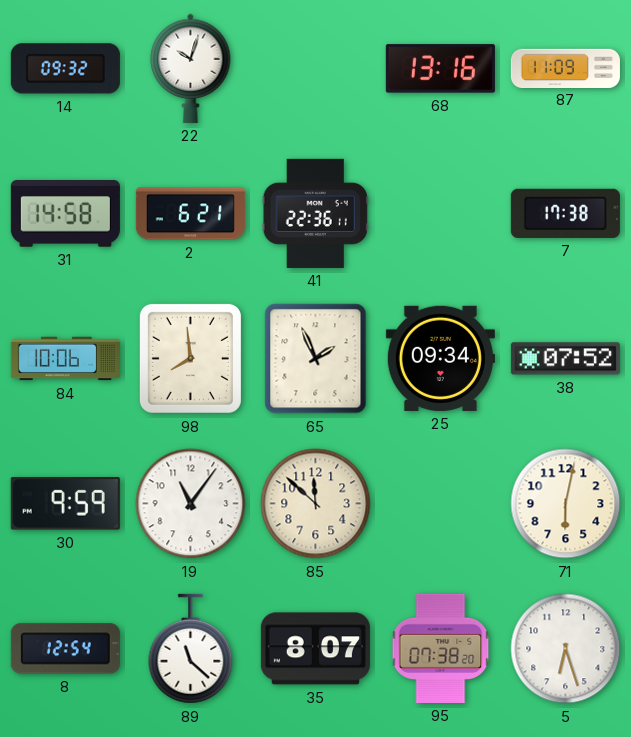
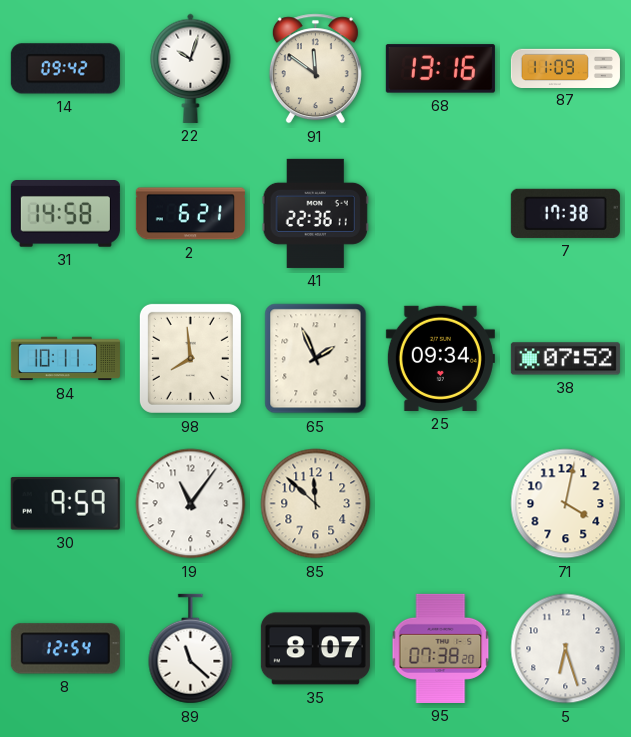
14: 09:32 -> 09:42
91: none -> 11:51
84: 10:06 -> 10:11
71: 6:02 -> 4:02
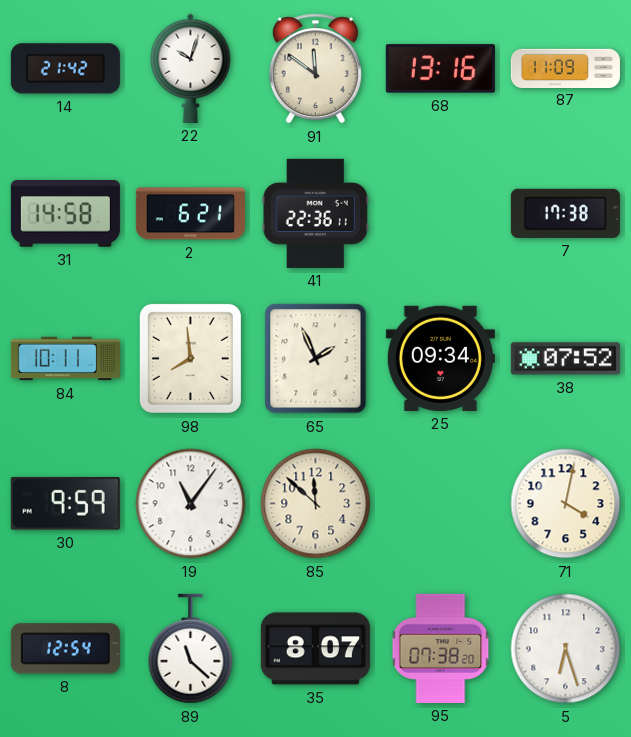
14: 09:42 -> 21:42
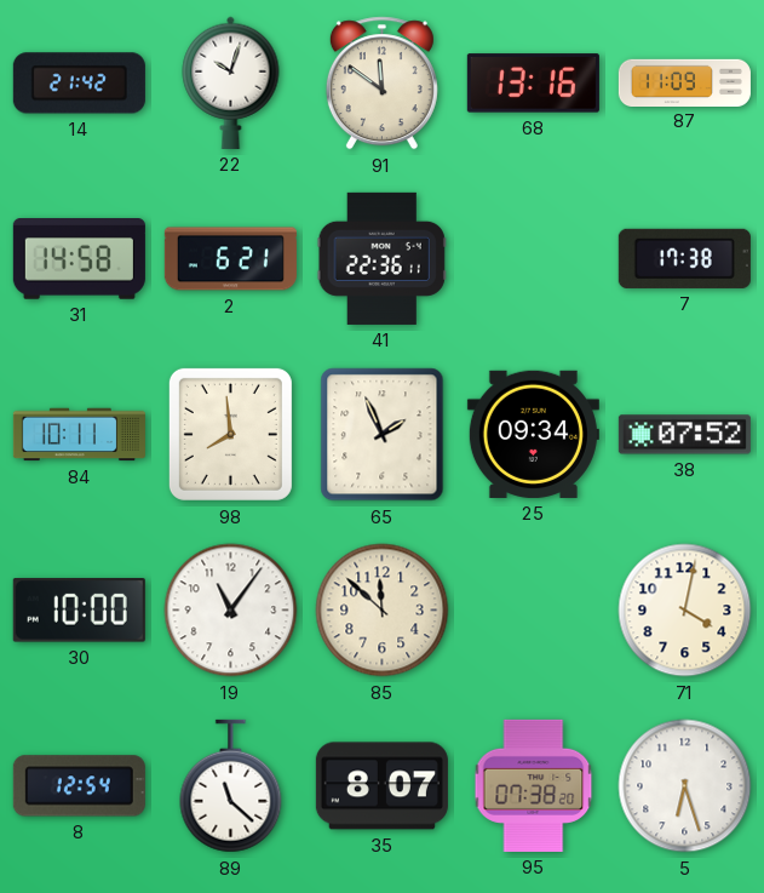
30: 9:59 -> 10:00
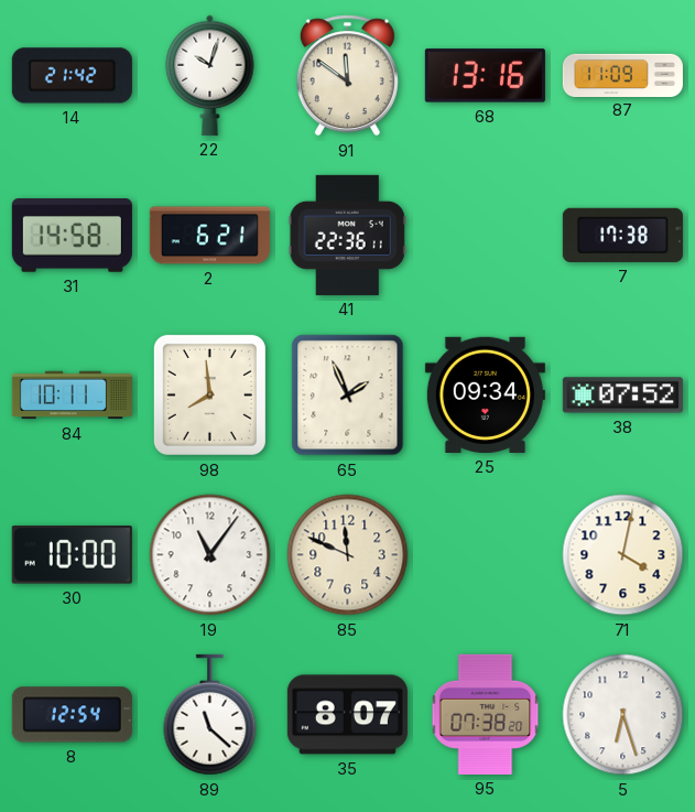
85: 11:52 -> 11:49
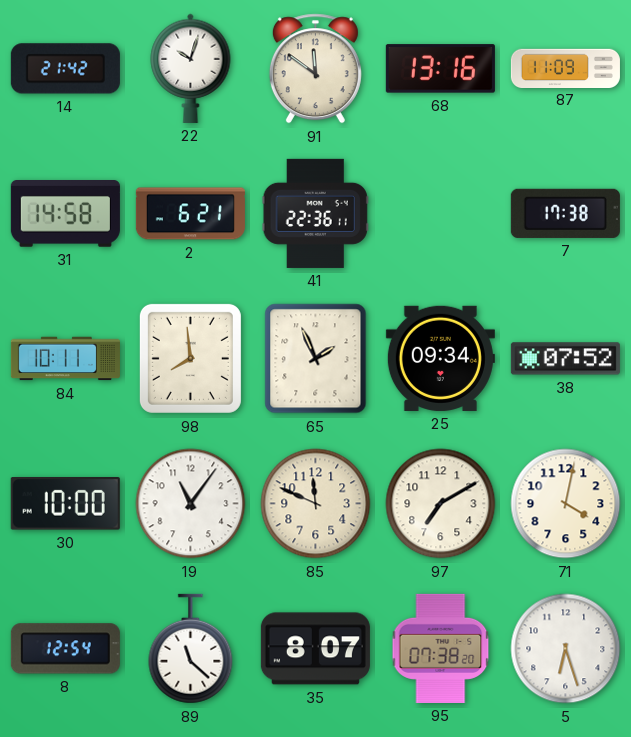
97: none -> 7:10
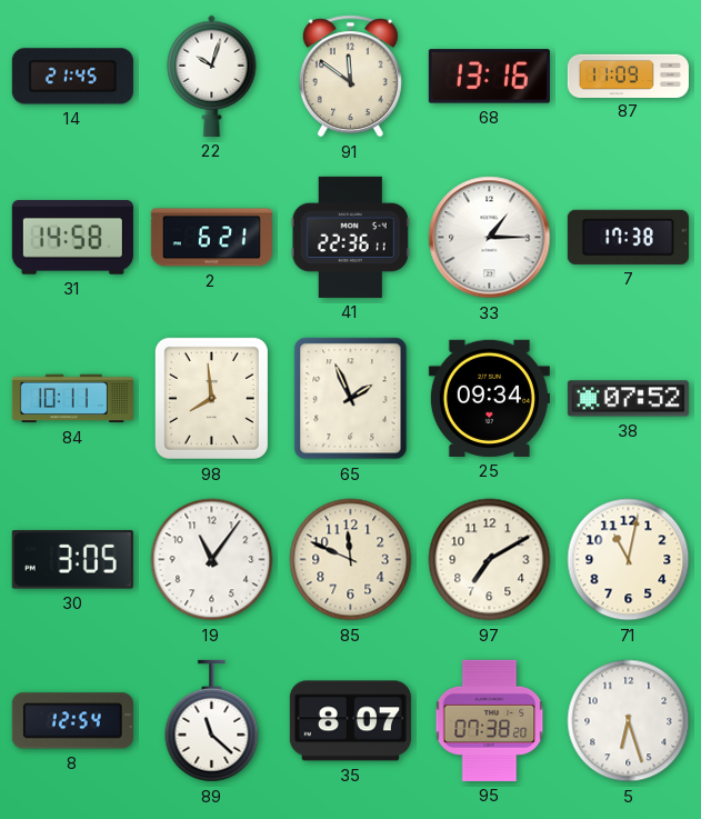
14: 21:42 -> 21:45
33: none -> 1:15
30: 10:00 -> 3:05
71: 4:02 -> 11:02
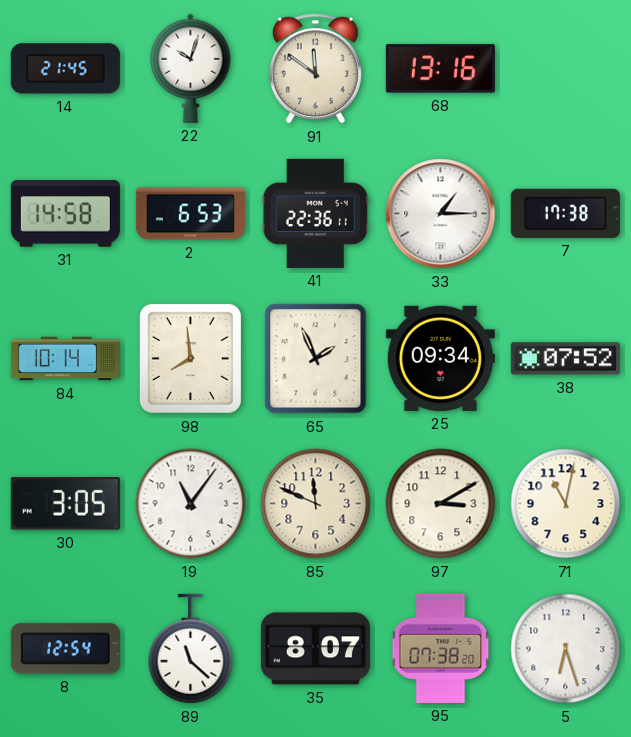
87: 11:09 -> none
2: 6:21 -> 6:53
84: 10:11 -> 10:14
97: 7:10 -> 3:10
